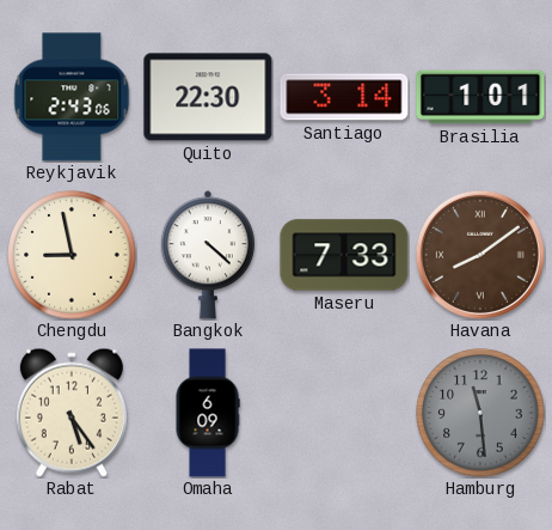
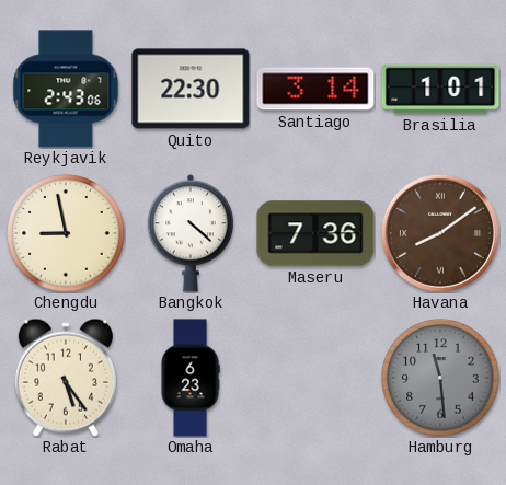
Maseru: 7:33 -> 7:36
Omaha: 6:09 -> 6:23
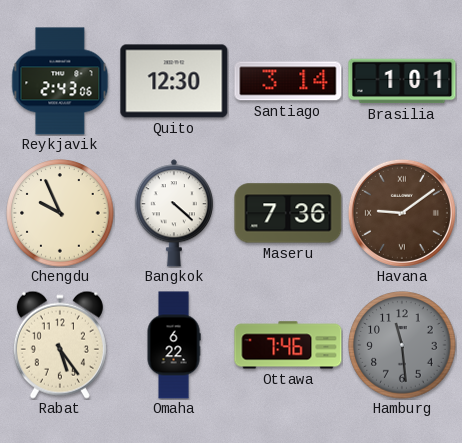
Quito: 22:30 -> 12:30
Chengdu: 8:58 -> 9:56
Havana: 8:09 -> 9:09
Omaha: 6:23 -> 6:22
Ottawa: none -> 7:46
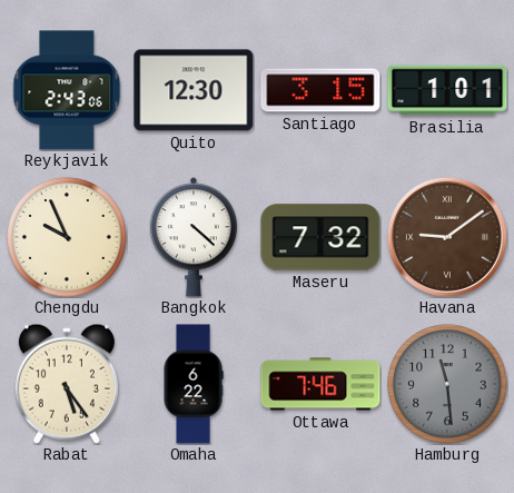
Santiago: 3:14 -> 3:15
Maseru: 7:36 -> 7:32
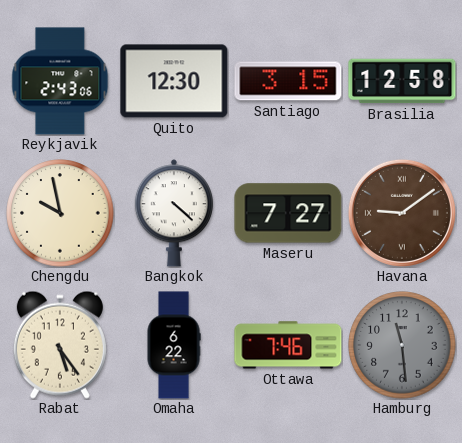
Brasilia: 1:01 -> 12:58
Chengdu: 9:56 -> 9:58
Maseru: 7:32 -> 7:27
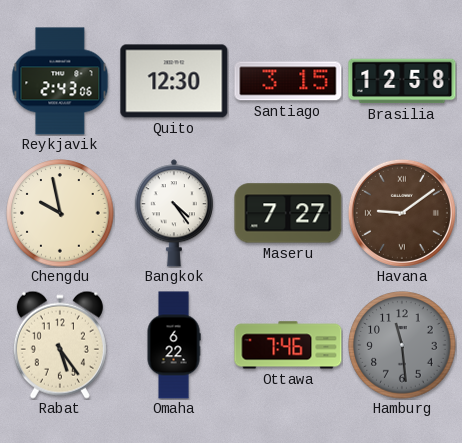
Bangkok: 4:22 -> 4:24
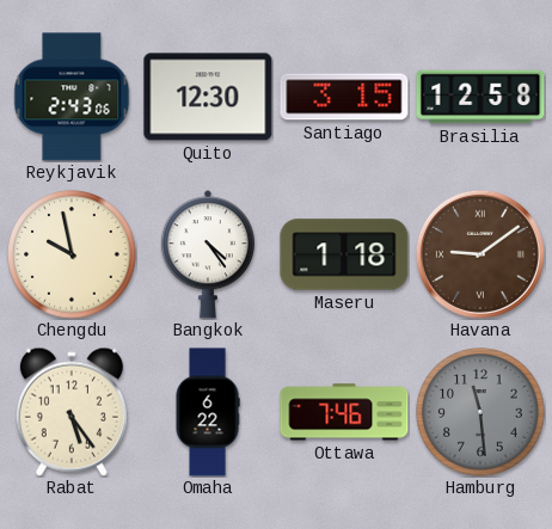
Maseru: 7:27 -> 1:18
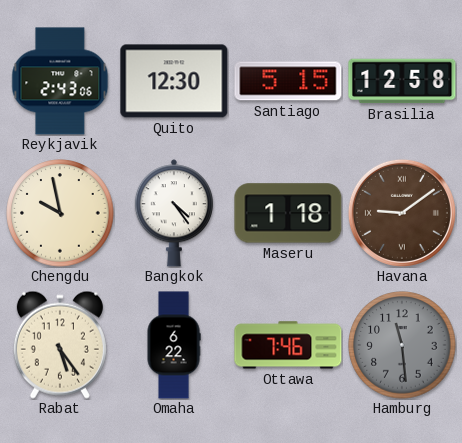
Santiago: 3:15 -> 5:15
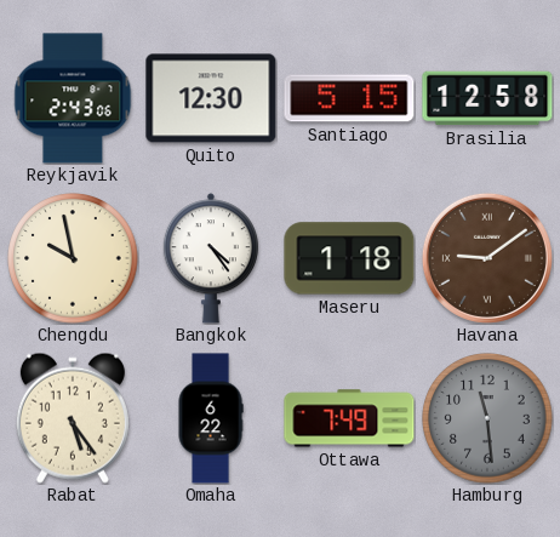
Ottawa: 7:46 -> 7:49
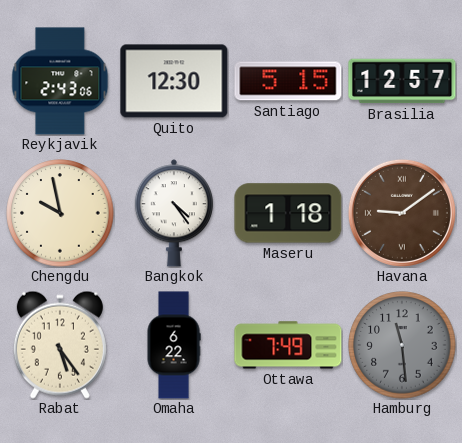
Brasilia: 12:58 -> 12:57
